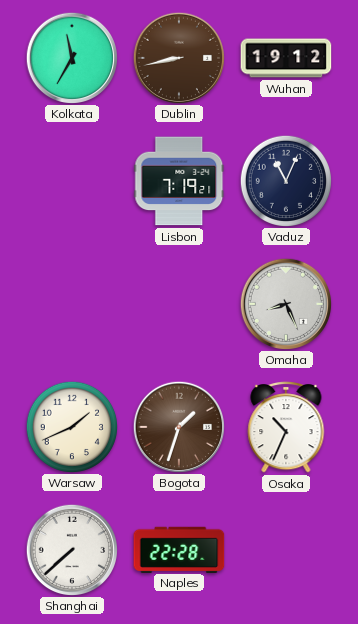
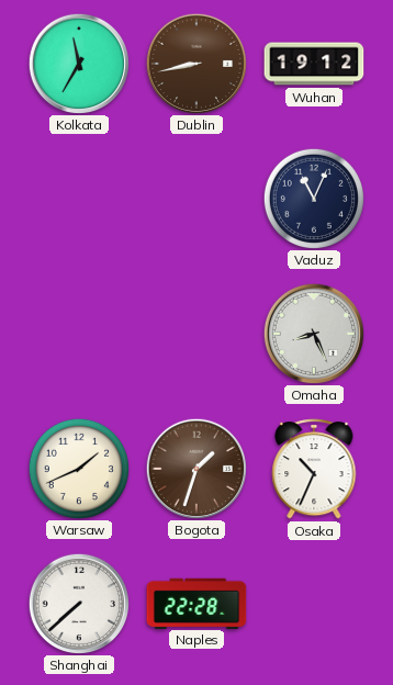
Lisbon: 7:19 -> none
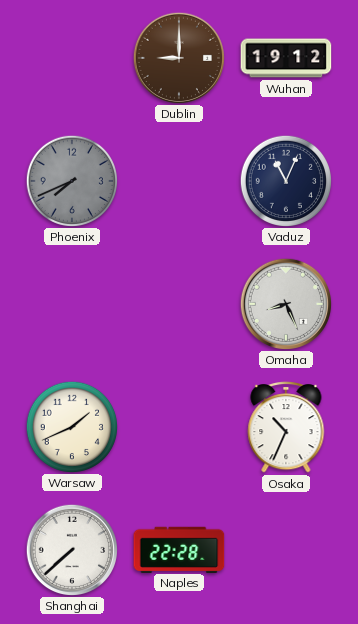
Kolkata: 11:35 -> none
Dublin: 8:43 -> 9:00
Phoenix: none -> 7:41
Bogota: 1:33 -> none
